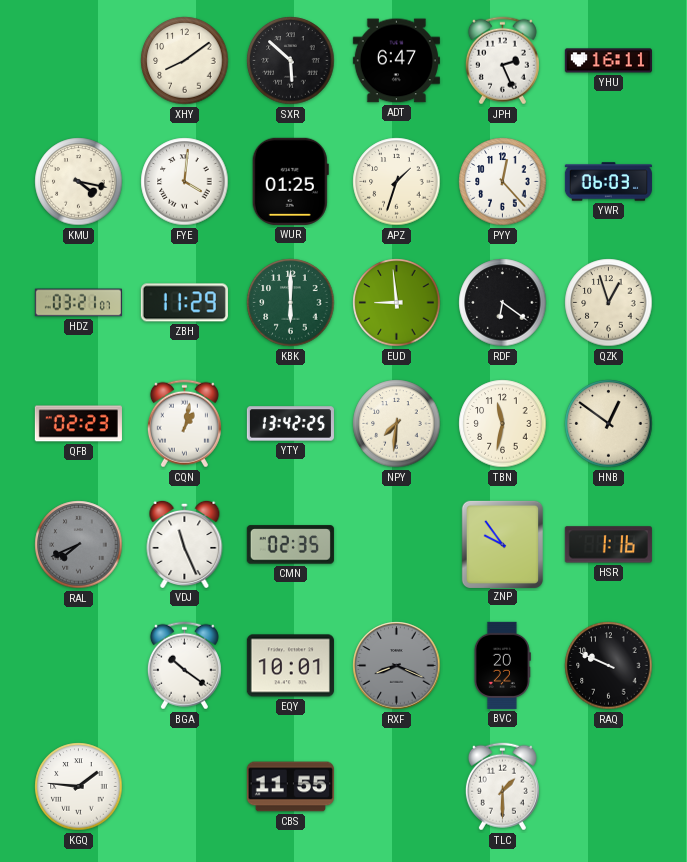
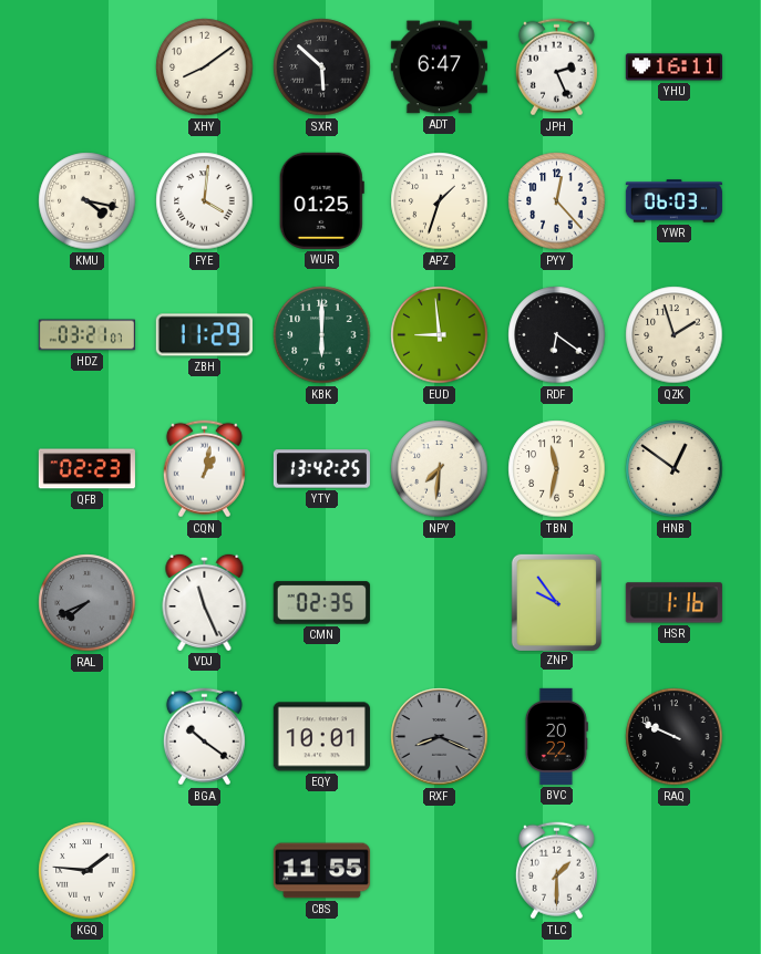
QZK: 12:57 -> 1:57
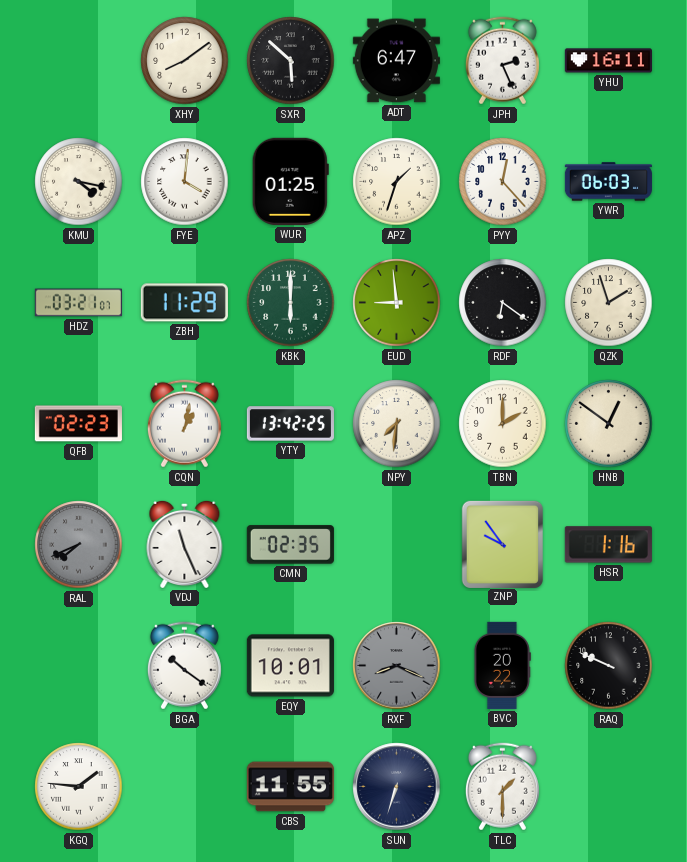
TBN: 11:32 -> 2:00
SUN: none -> 6:33
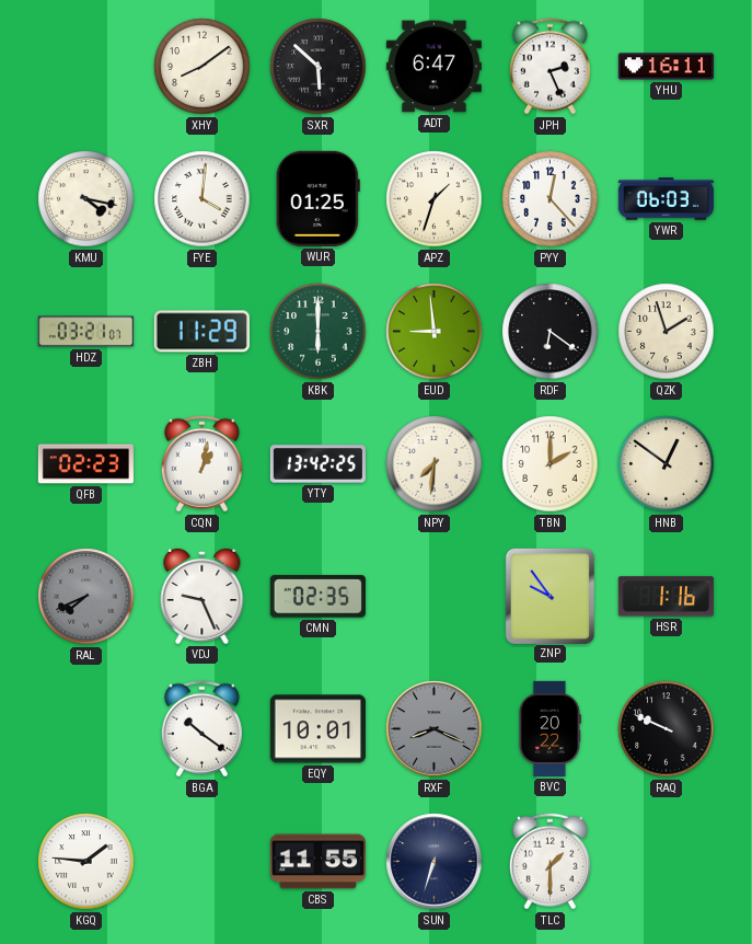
VDJ: 11:26 -> 9:26
